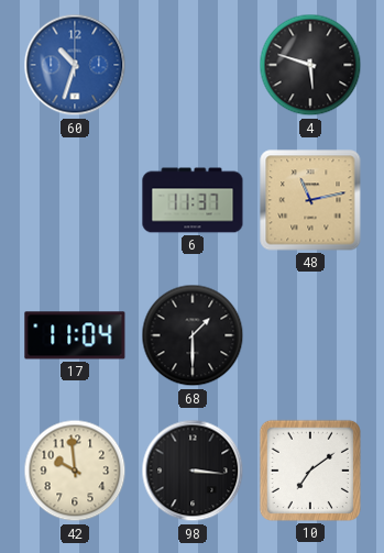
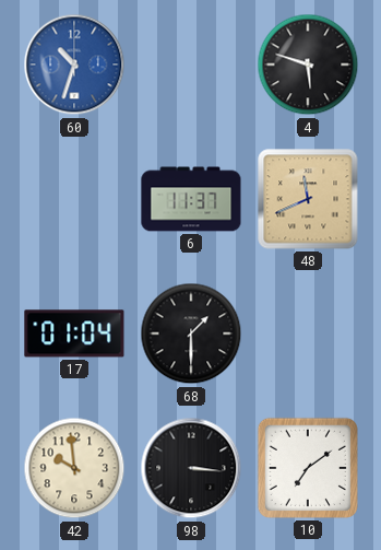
48: 11:13 -> 11:41
17: 11:04 -> 01:04
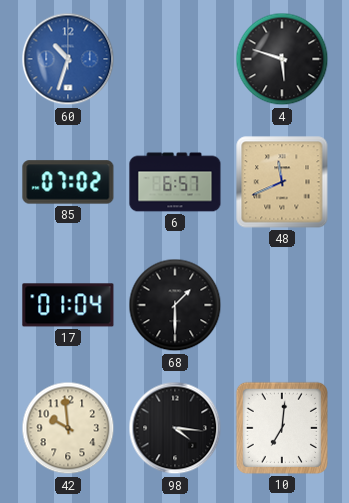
85: none -> 07:02
6: 11:37 -> 6:57
98: 3:16 -> 4:16
10: 7:09 -> 7:01
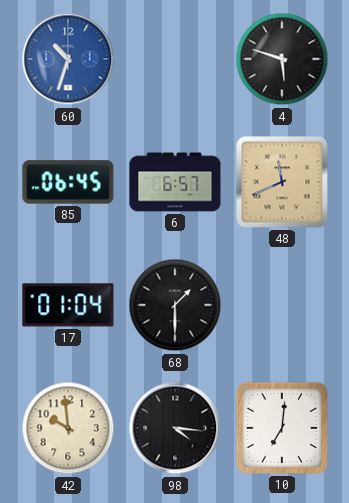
85: 07:02 -> 06:45
